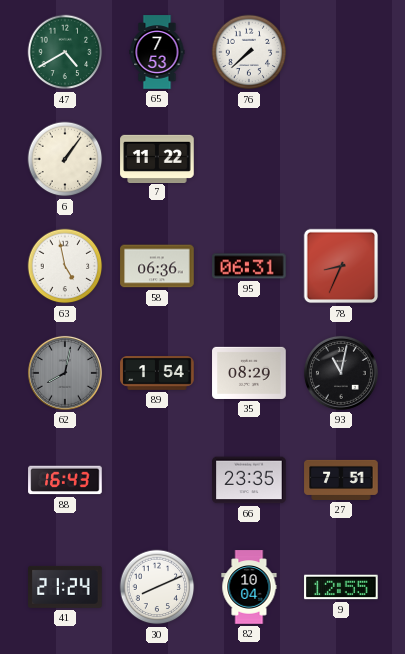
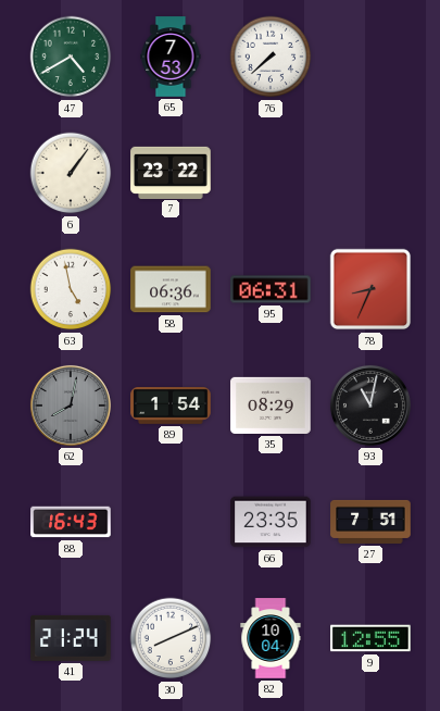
7: 11:22 -> 23:22
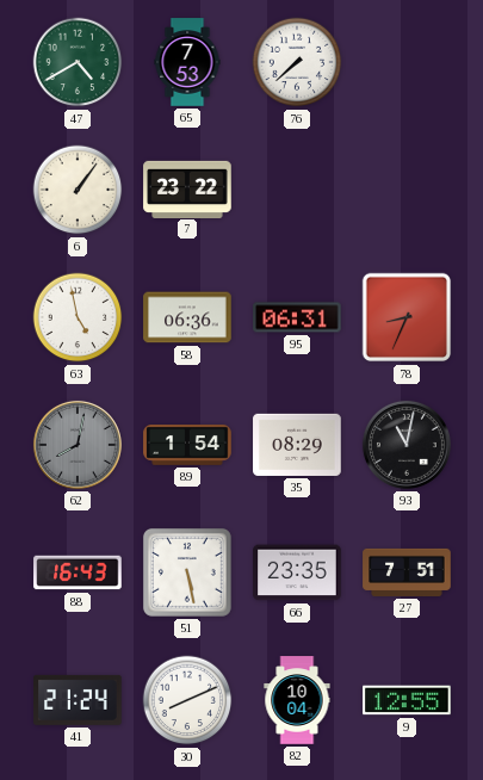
51: none -> 5:28
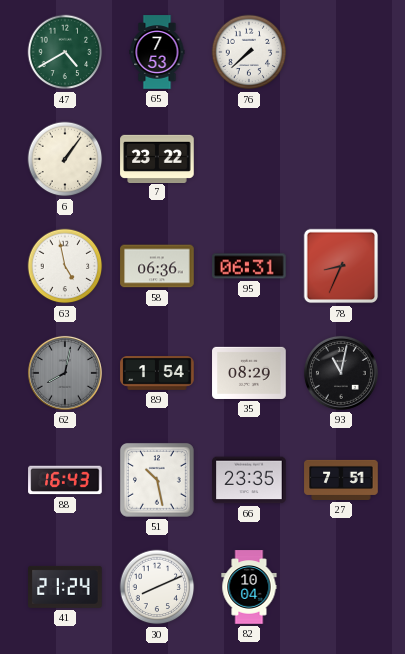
51: 5:28 -> 10:28
9: 12:55 -> none
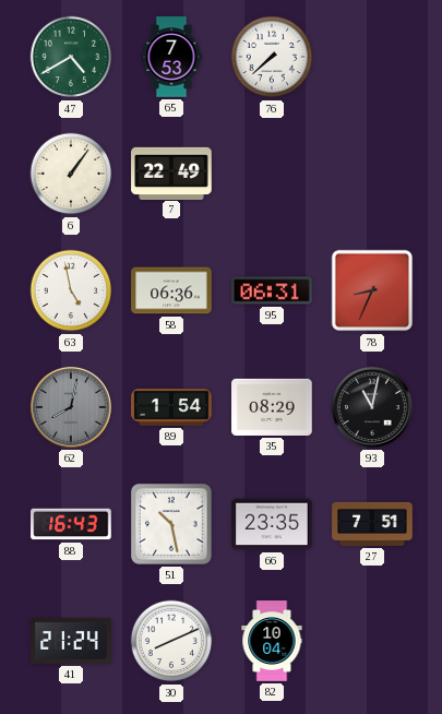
7: 23:22 -> 22:49
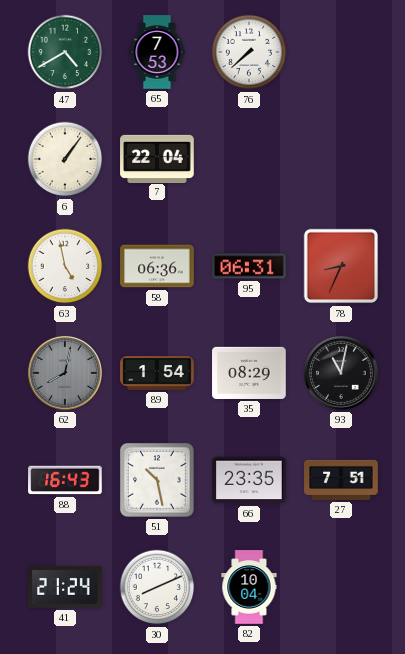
7: 22:49 -> 22:04
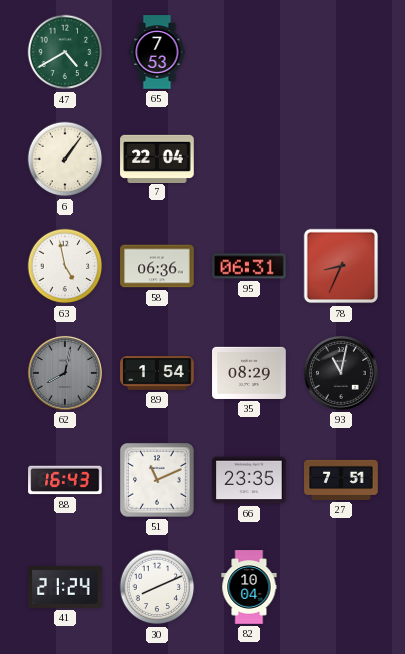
76: 7:38 -> none
51: 10:28 -> 11:11
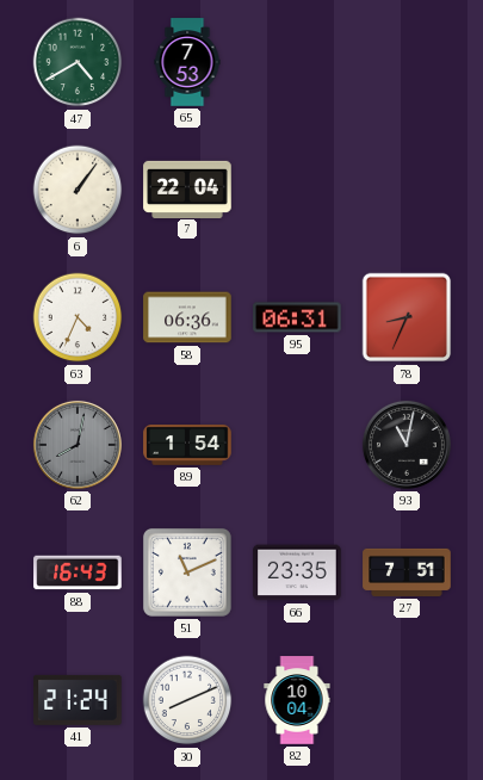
63: 4:58 -> 4:34
35: 08:29 -> none
